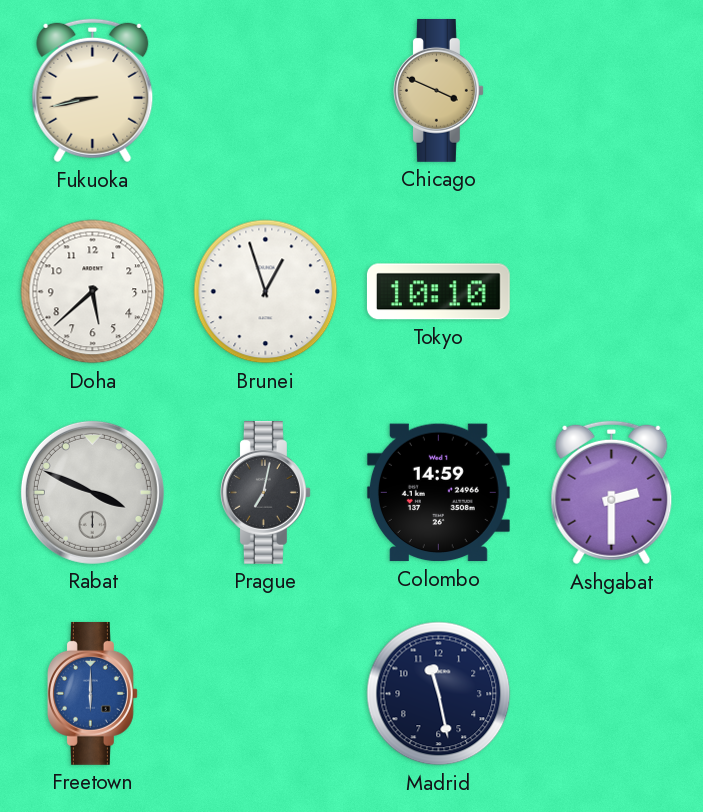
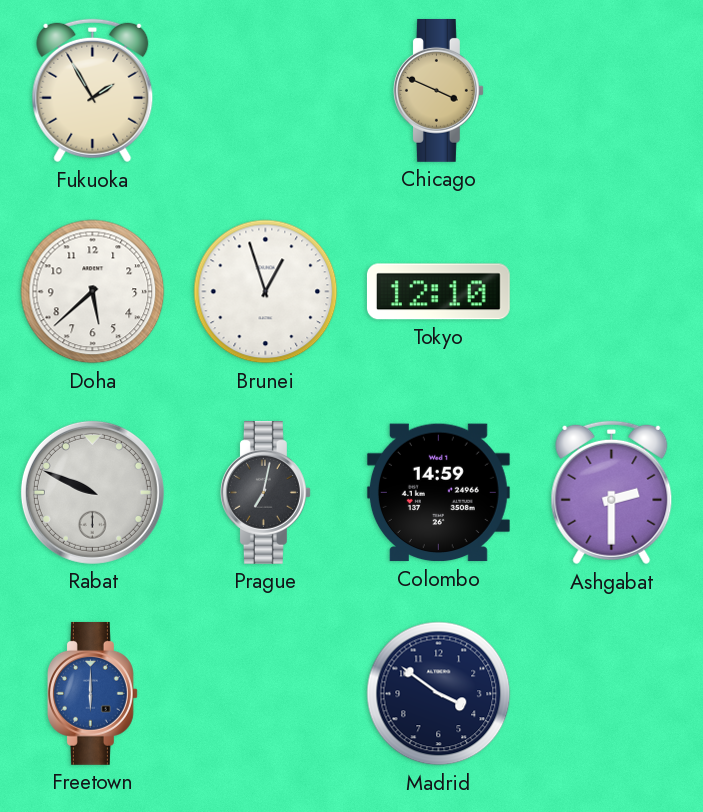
Fukuoka: 8:43 -> 1:55
Tokyo: 10:10 -> 12:10
Rabat: 3:49 -> 9:49
Madrid: 11:28 -> 3:51
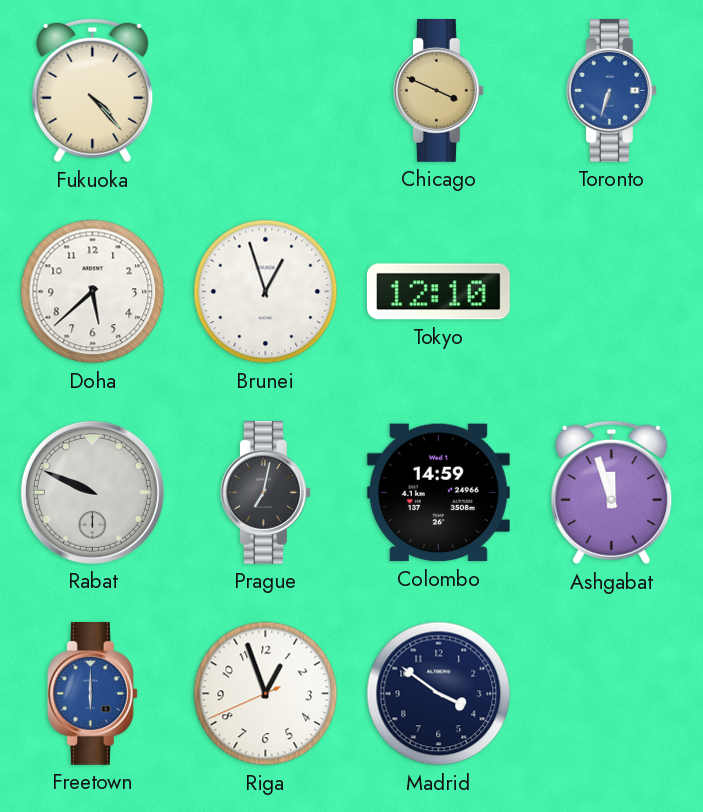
Fukuoka: 1:55 -> 4:23
Toronto: none -> 6:33
Ashgabat: 2:30 -> 11:57
Riga: none -> 12:56
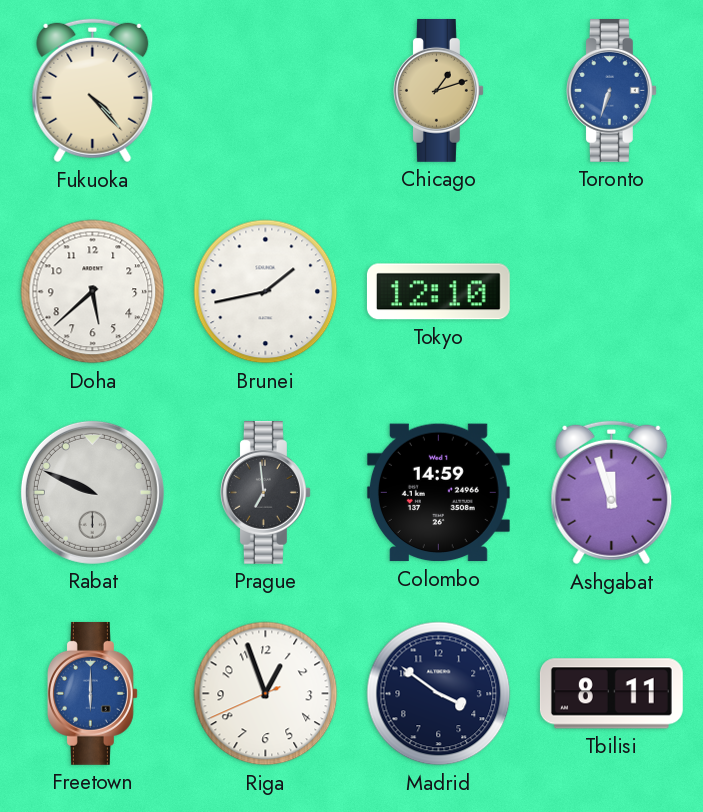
Chicago: 3:49 -> 1:12
Brunei: 12:57 -> 1:43
Prague: 7:02 -> 6:59
Tbilisi: none -> 8:11
